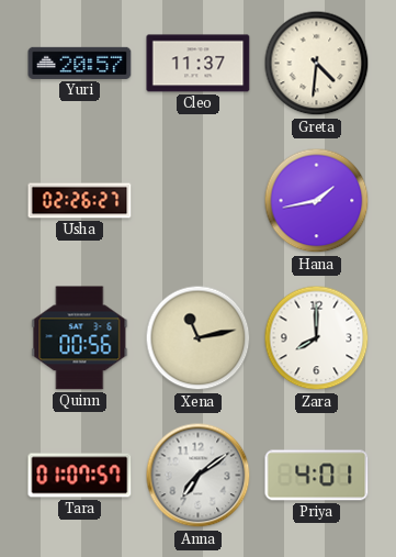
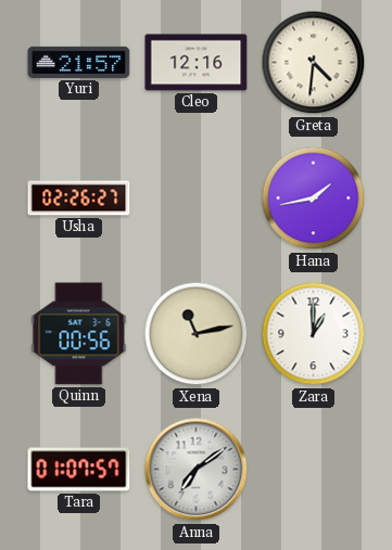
Yuri: 20:57 -> 21:57
Cleo: 11:37 -> 12:16
Zara: 8:00 -> 1:00
Priya: 4:01 -> none
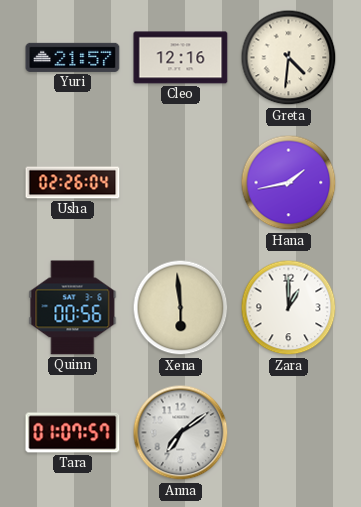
Usha: 02:26:27 -> 02:26:04
Xena: 11:13 -> 5:59
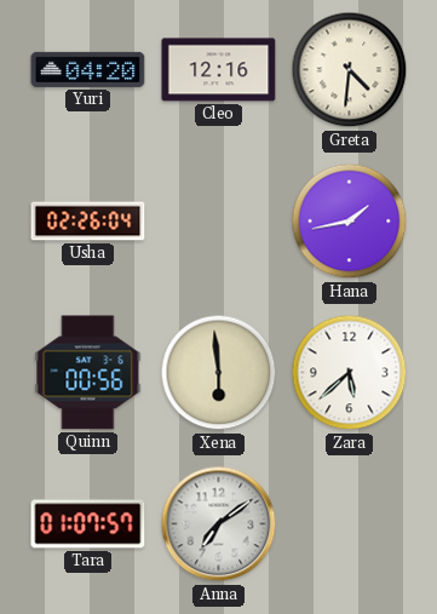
Yuri: 21:57 -> 04:20
Zara: 1:00 -> 5:38
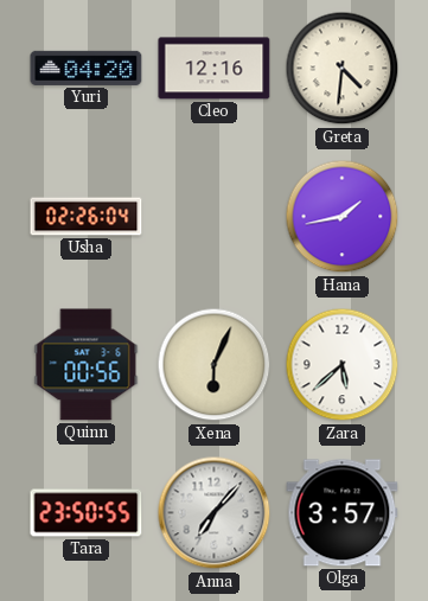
Xena: 5:59 -> 6:04
Tara: 01:07 -> 23:50
Anna: 7:09 -> 7:07
Olga: none -> 3:57
